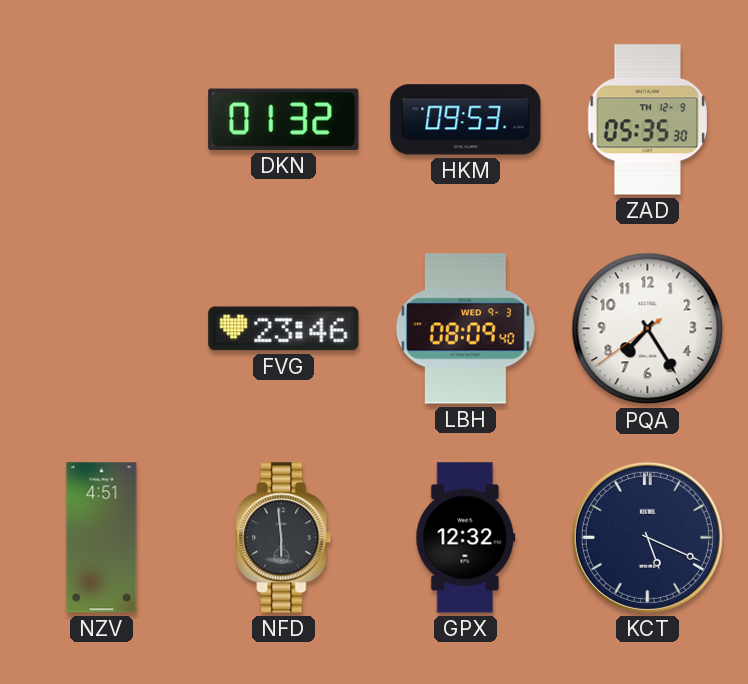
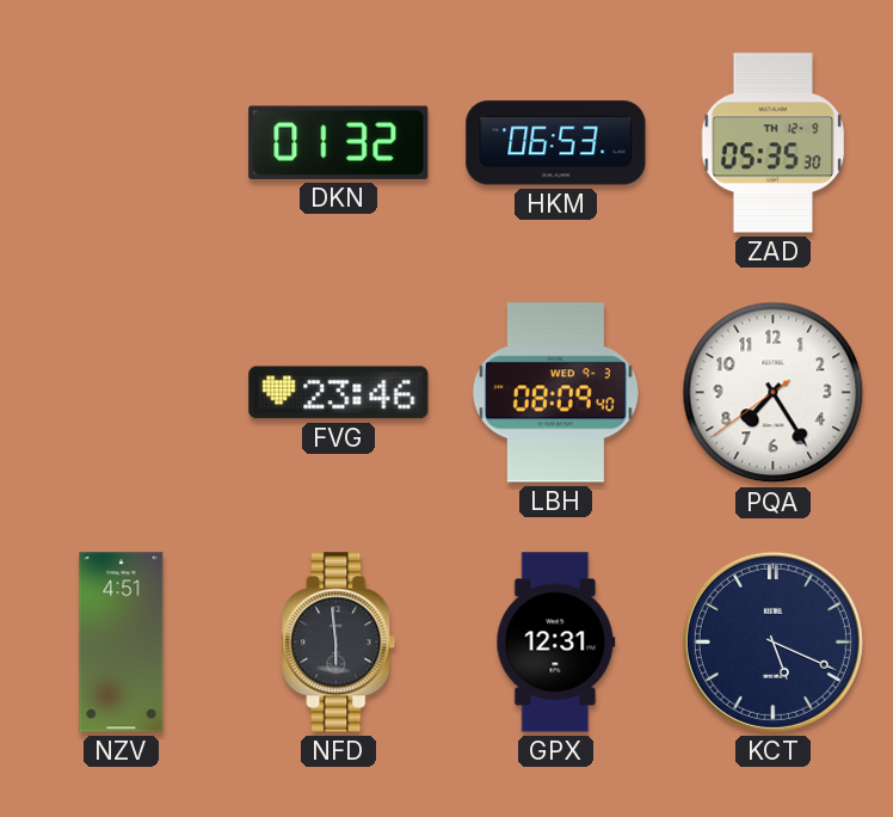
HKM: 09:53 -> 06:53
GPX: 12:32 -> 12:31
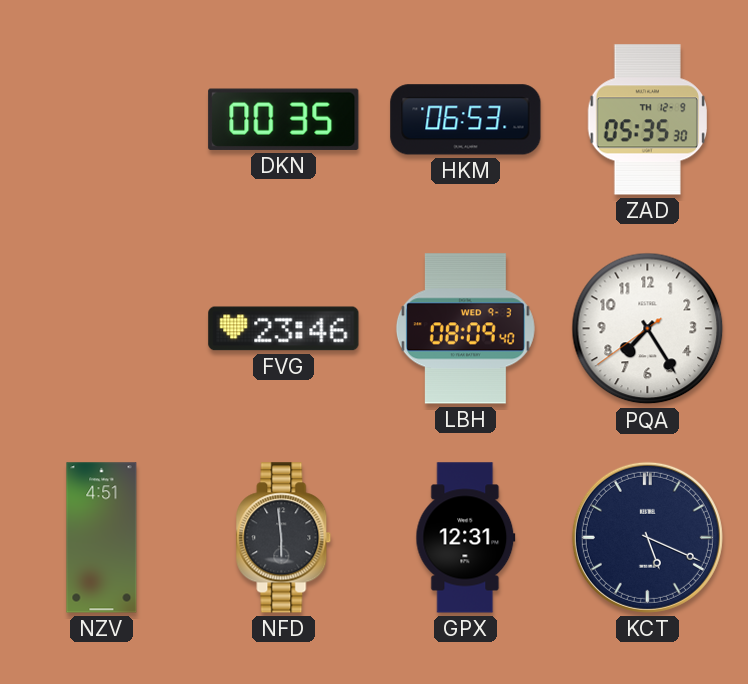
DKN: 01:32 -> 00:35
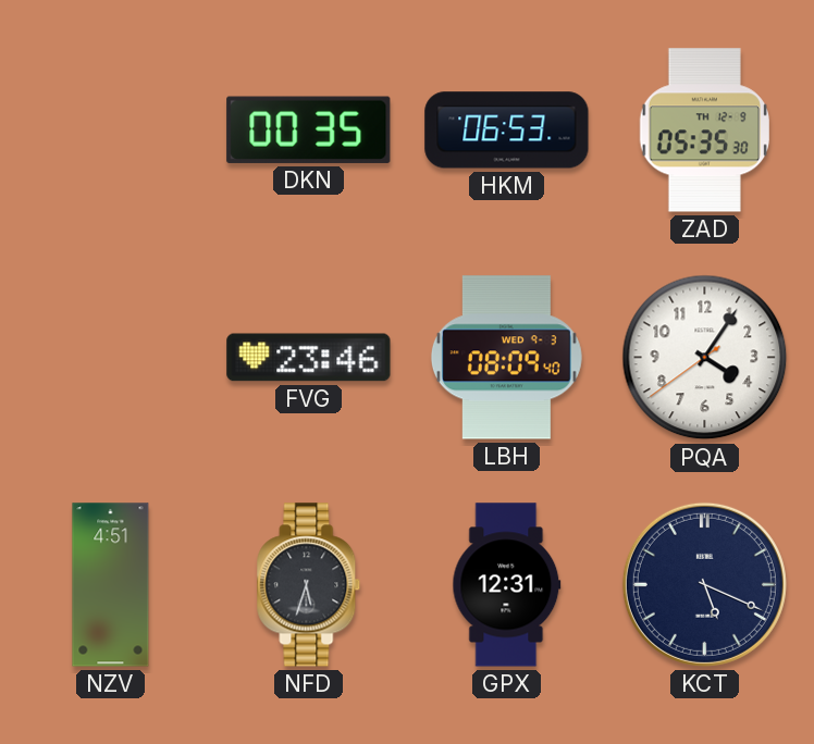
PQA: 7:24 -> 4:05
NFD: 5:59 -> 5:33
